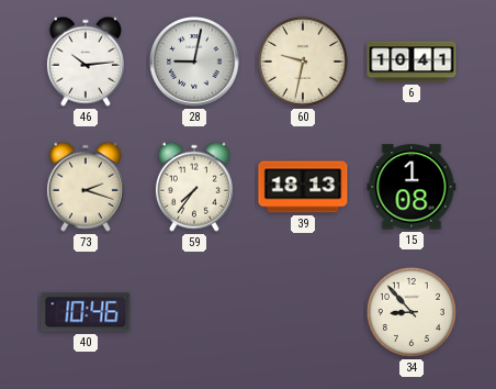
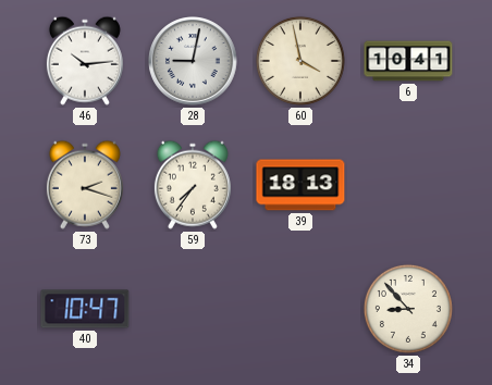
60: 9:32 -> 3:58
15: 1:08 -> none
40: 10:46 -> 10:47
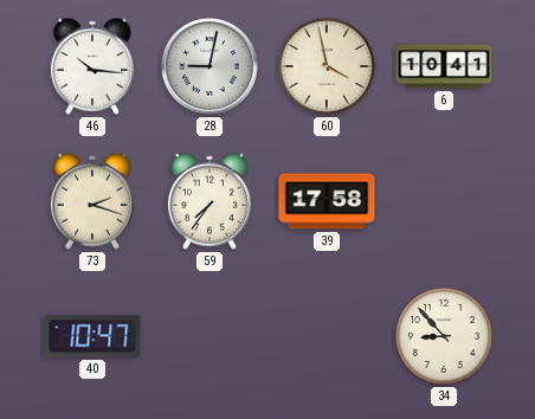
46: 10:14 -> 10:16
39: 18:13 -> 17:58
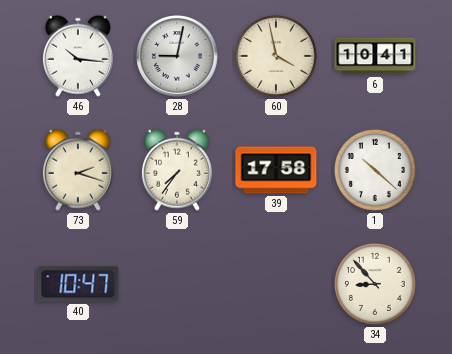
1: none -> 10:22
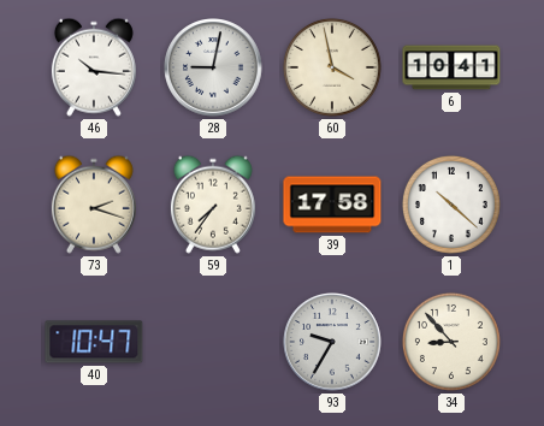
93: none -> 9:35
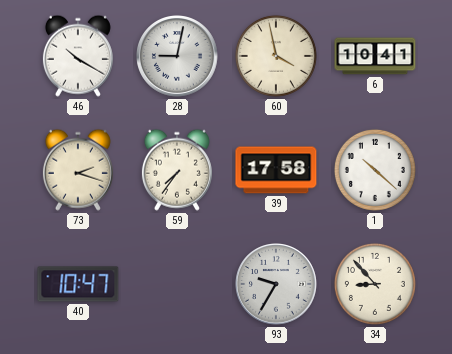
46: 10:16 -> 10:20
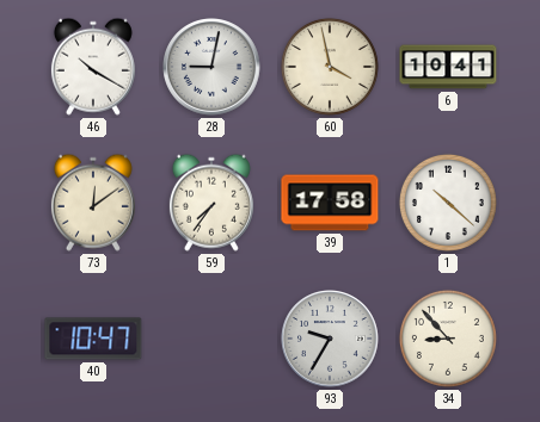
73: 2:18 -> 12:09
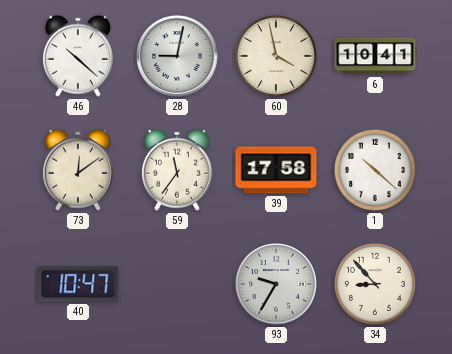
46: 10:20 -> 10:22
59: 7:36 -> 11:36
